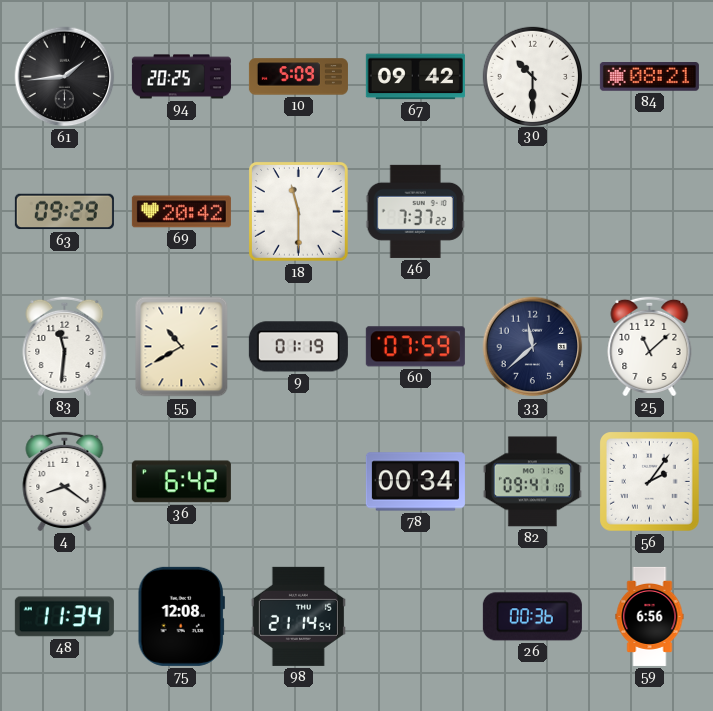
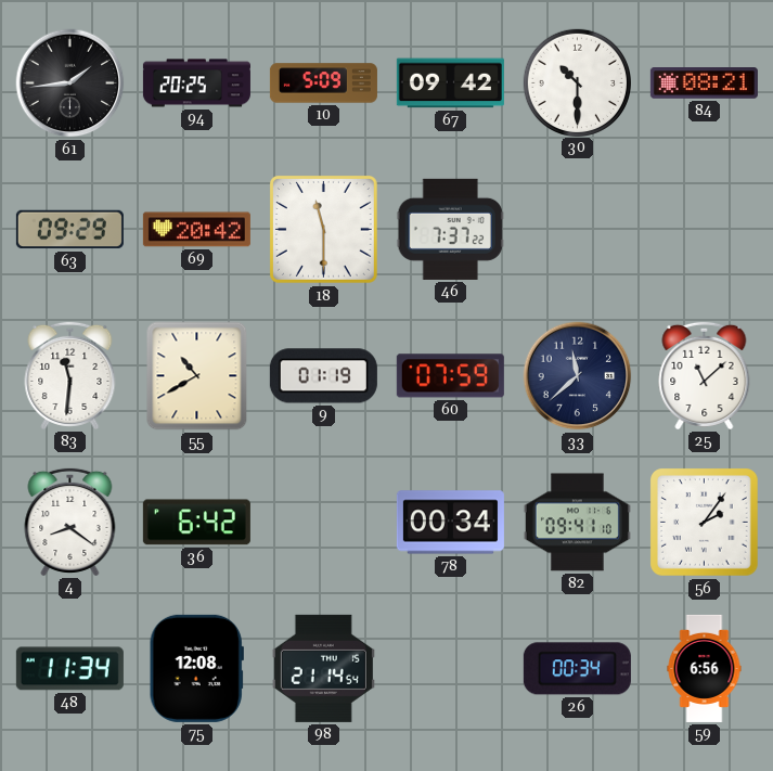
26: 00:36 -> 00:34
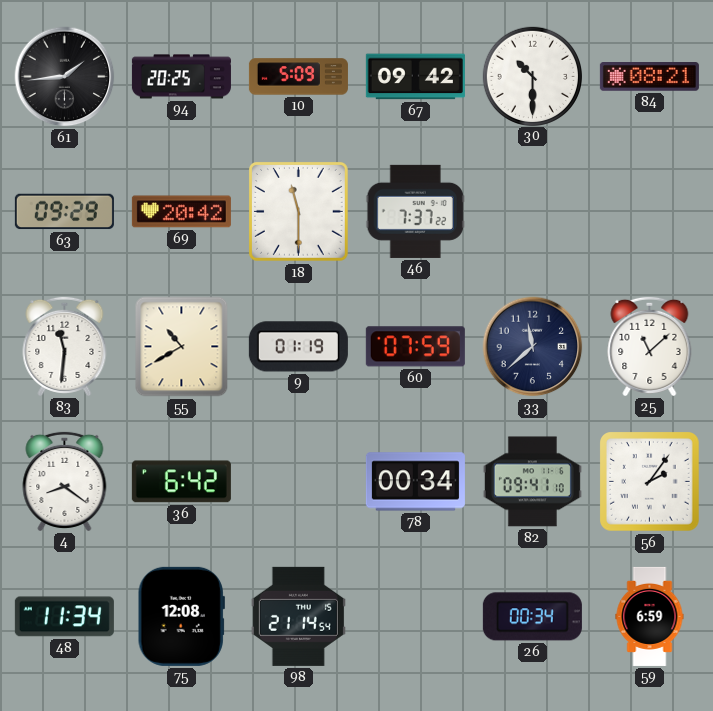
59: 6:56 -> 6:59
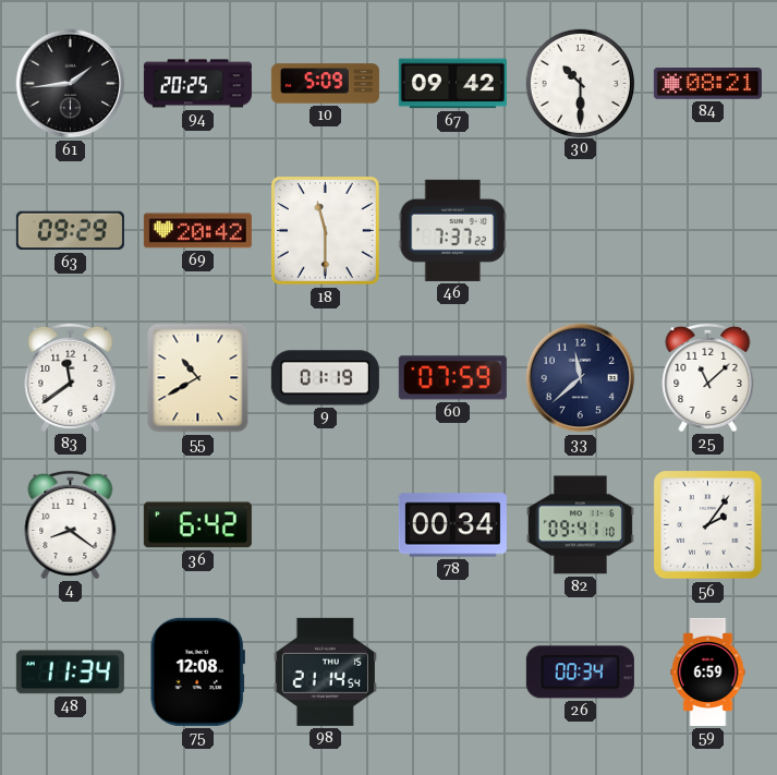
83: 11:31 -> 11:39
